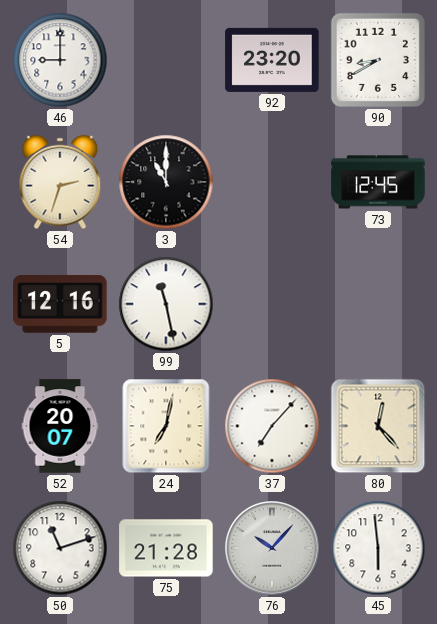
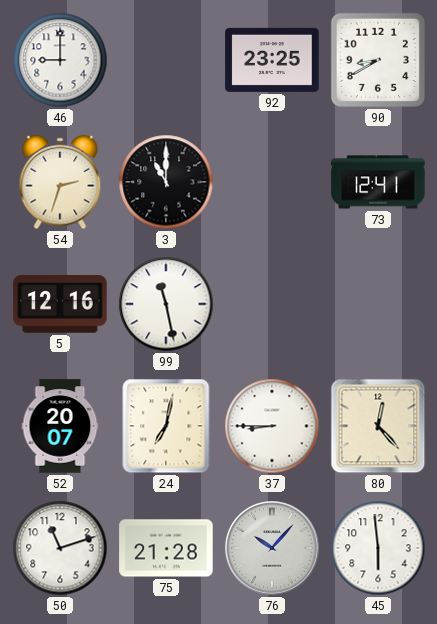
92: 23:20 -> 23:25
73: 12:45 -> 12:41
37: 7:07 -> 8:45
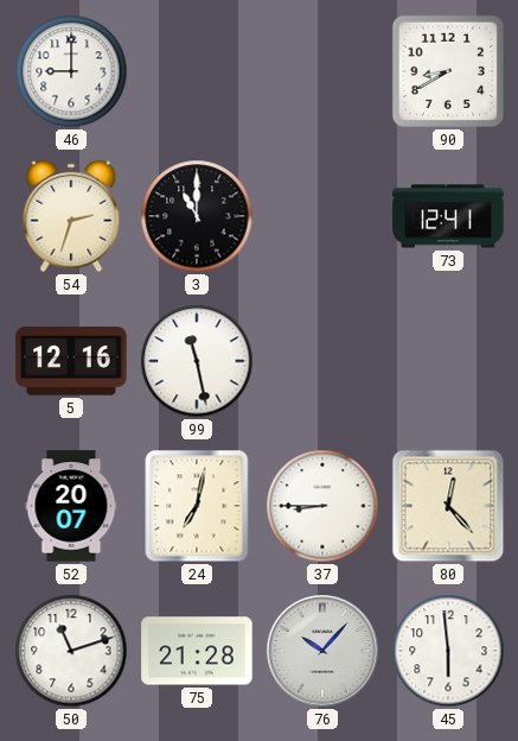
92: 23:25 -> none
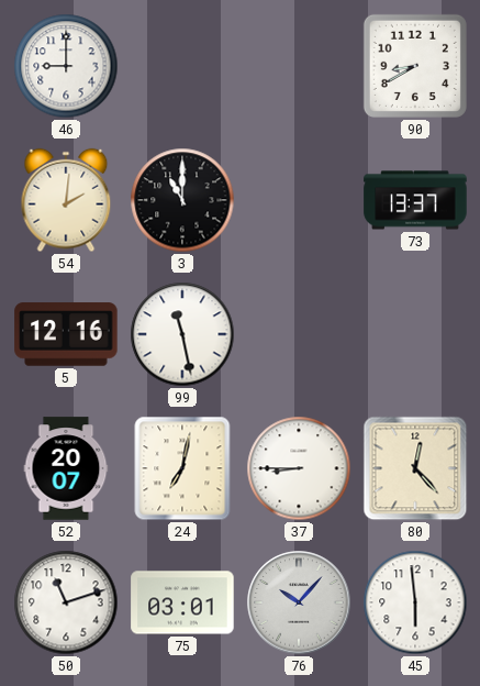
54: 2:33 -> 2:01
73: 12:41 -> 13:37
75: 21:28 -> 03:01
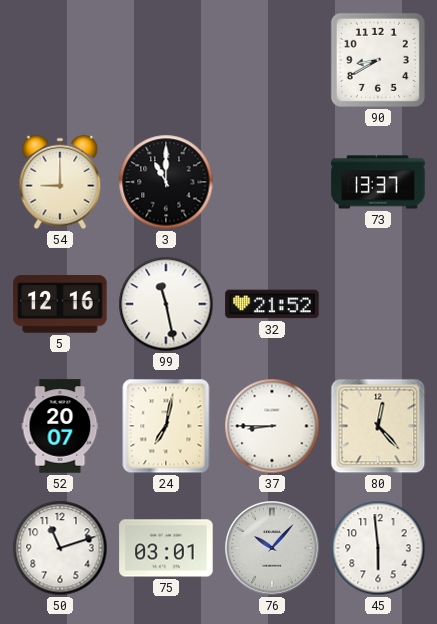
46: 9:00 -> none
54: 2:01 -> 9:00
32: none -> 21:52
